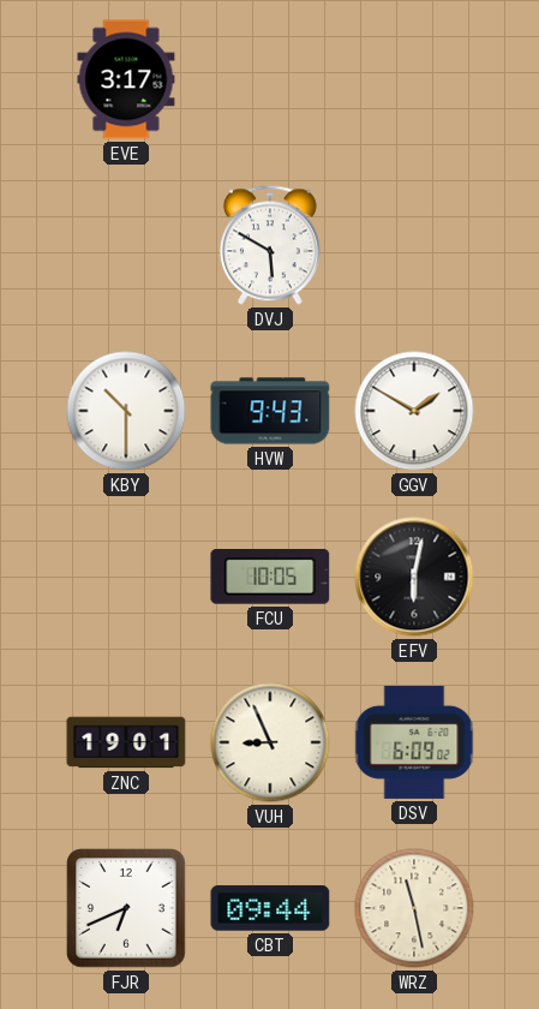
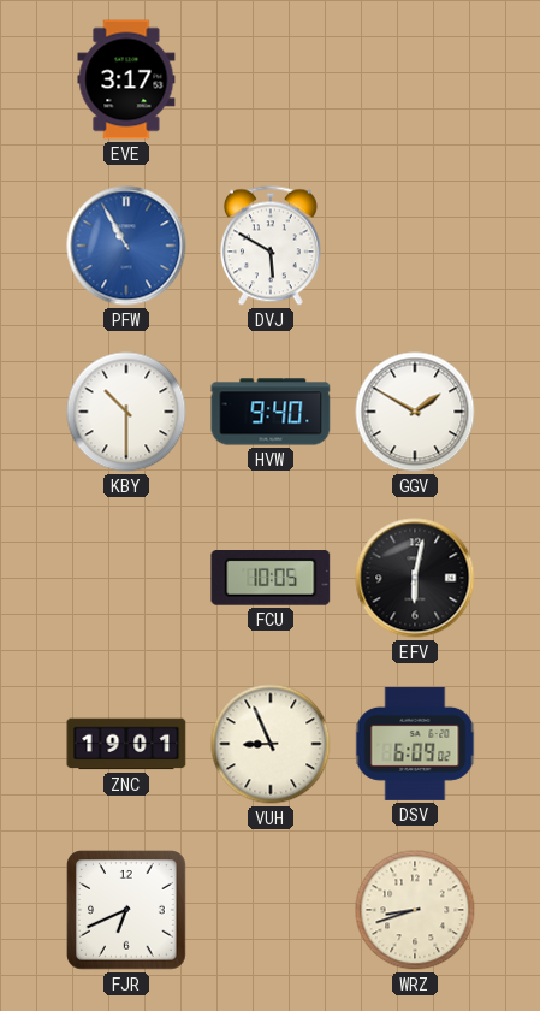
PFW: none -> 10:55
HVW: 9:43 -> 9:40
CBT: 09:44 -> none
WRZ: 11:28 -> 8:42
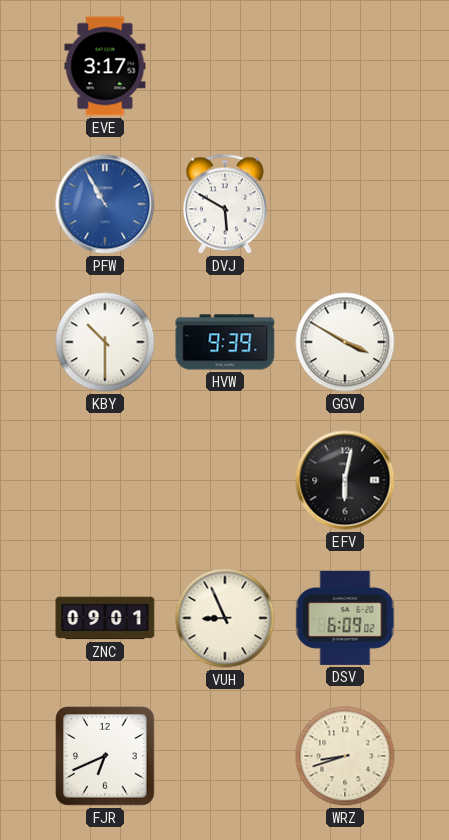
HVW: 9:40 -> 9:39
GGV: 1:50 -> 3:50
FCU: 10:05 -> none
ZNC: 19:01 -> 09:01
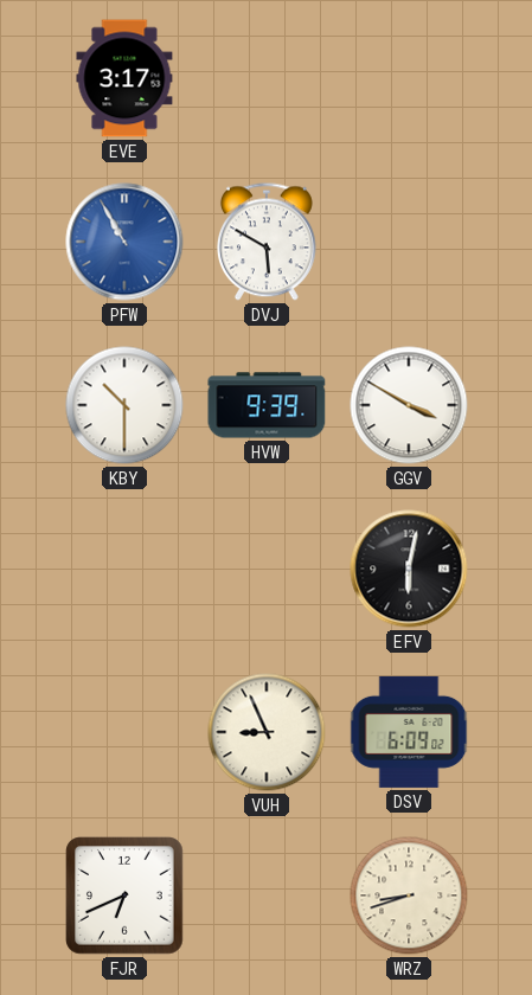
ZNC: 09:01 -> none
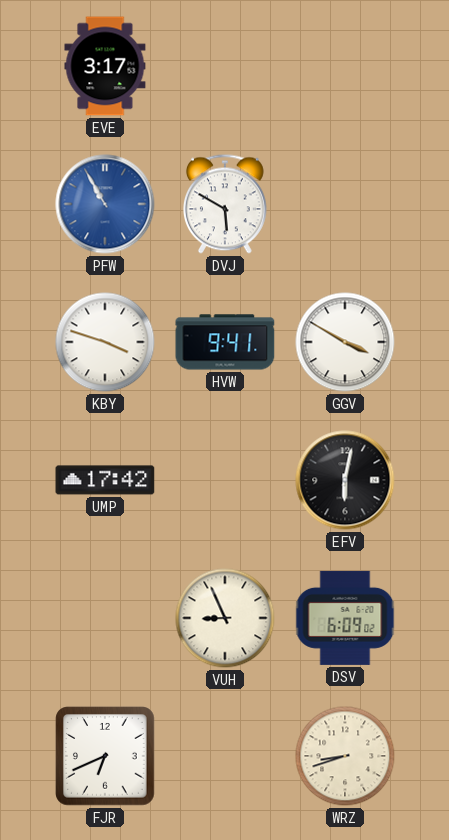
KBY: 10:30 -> 3:48
HVW: 9:39 -> 9:41
UMP: none -> 17:42
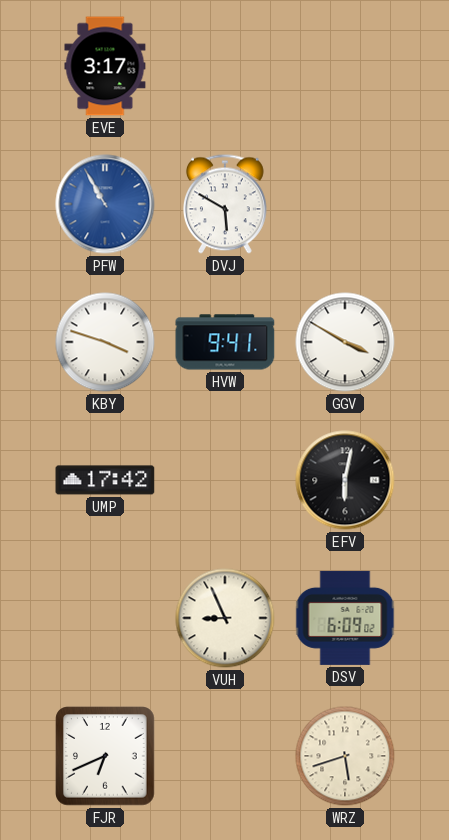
WRZ: 8:42 -> 5:42
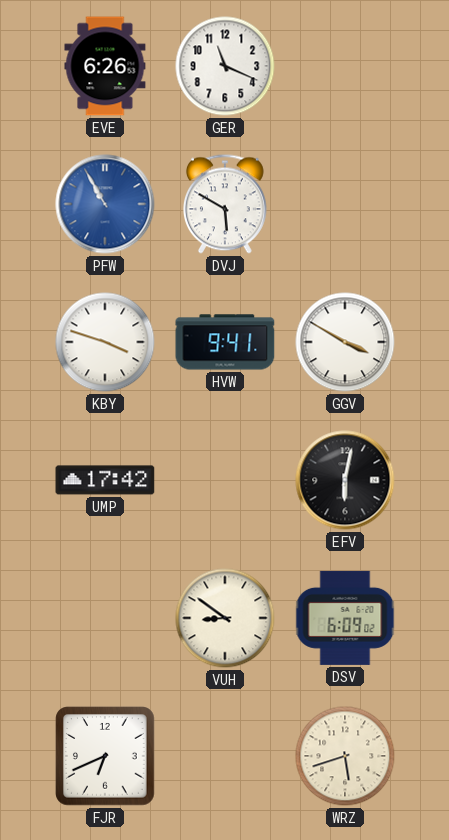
EVE: 3:17 -> 6:26
GER: none -> 11:19
VUH: 8:56 -> 8:51
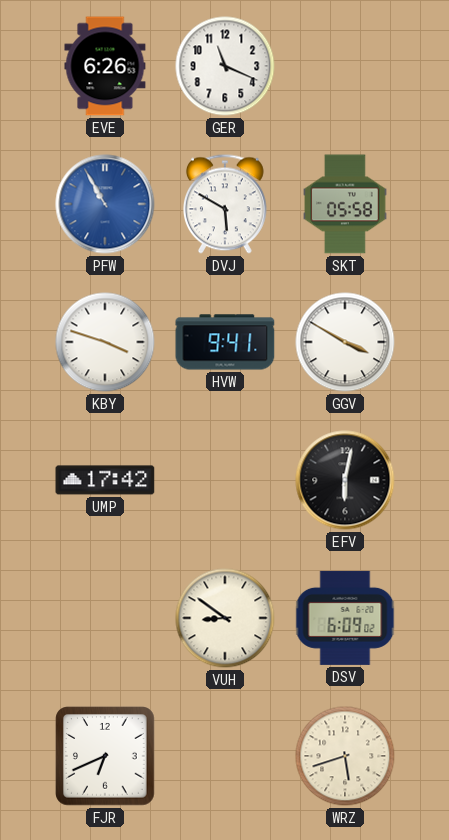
SKT: none -> 05:58
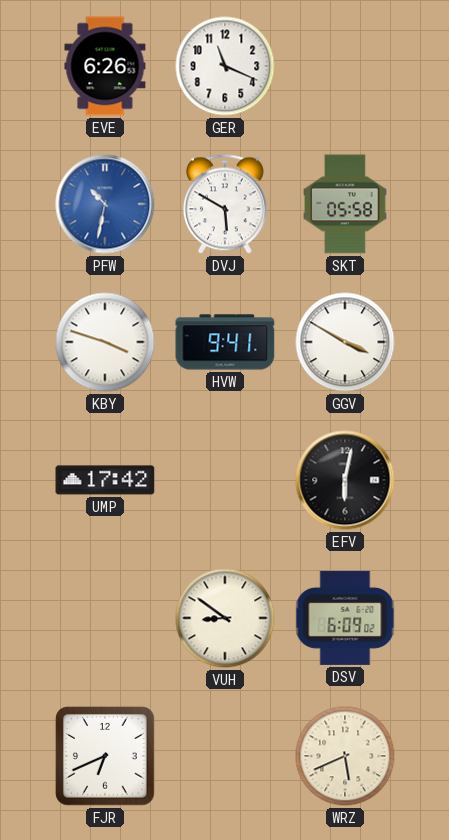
PFW: 10:55 -> 10:32
WRZ: 5:42 -> 5:41
